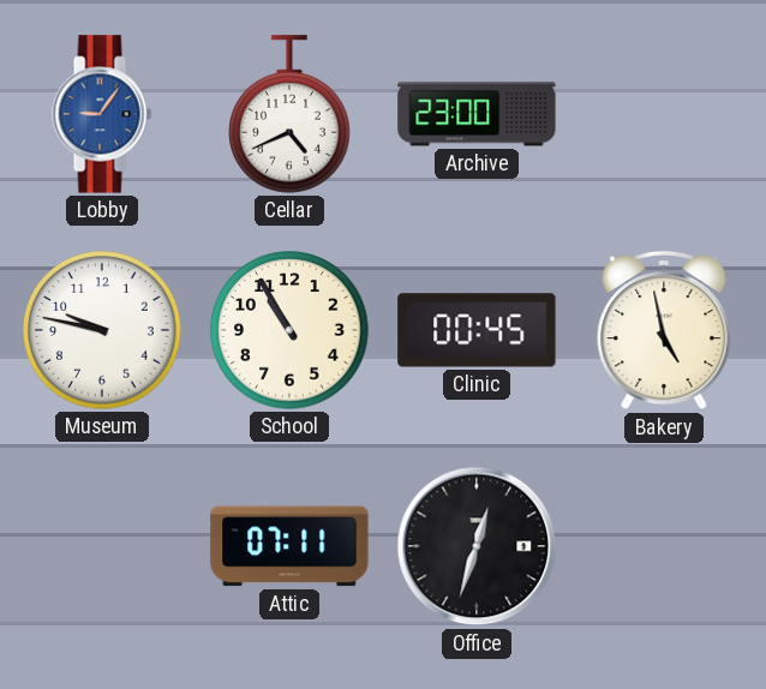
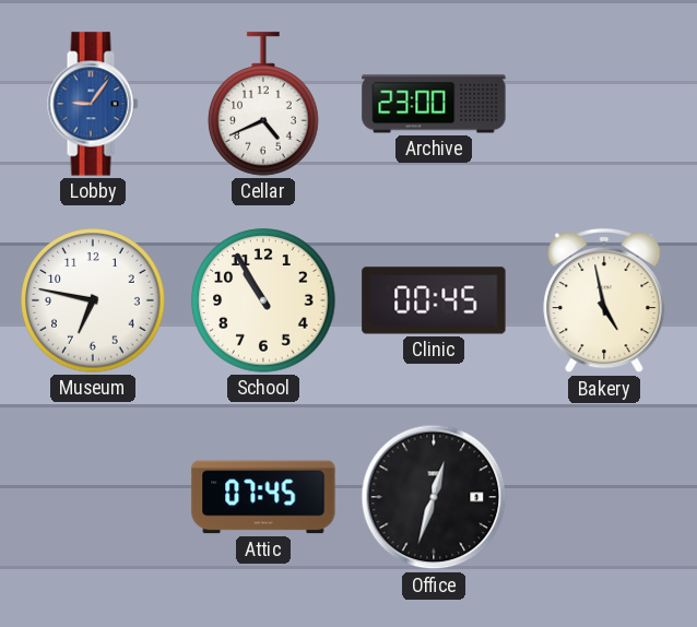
Museum: 9:47 -> 6:47
Attic: 07:11 -> 07:45
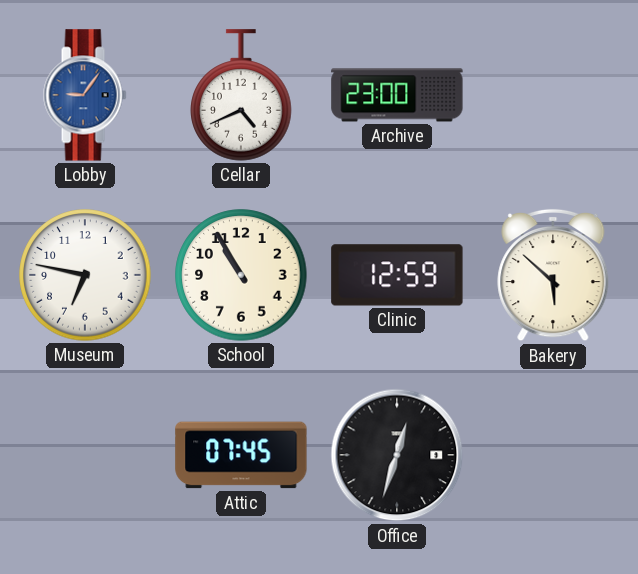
Clinic: 00:45 -> 12:59
Bakery: 4:58 -> 5:52
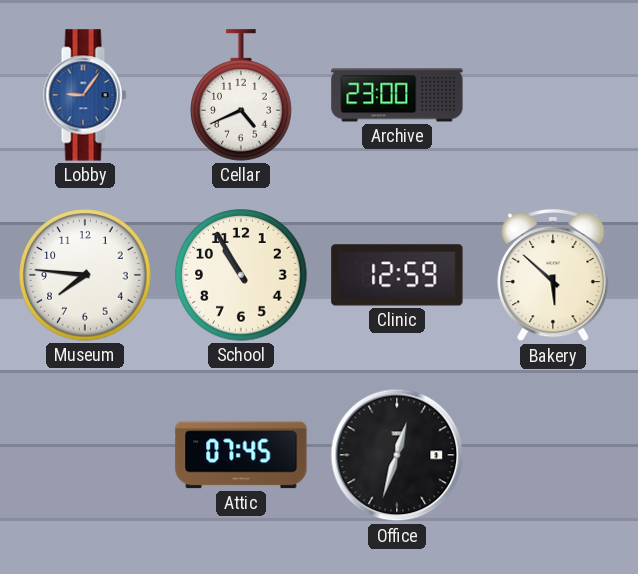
Museum: 6:47 -> 7:46
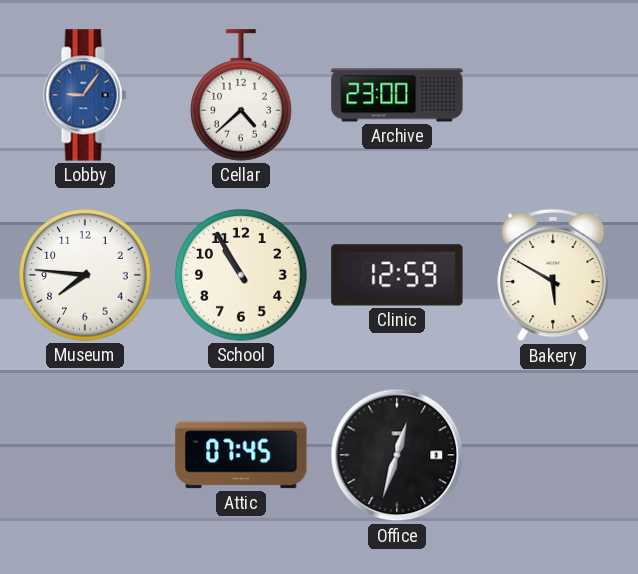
Cellar: 4:41 -> 4:38
Bakery: 5:52 -> 5:50
